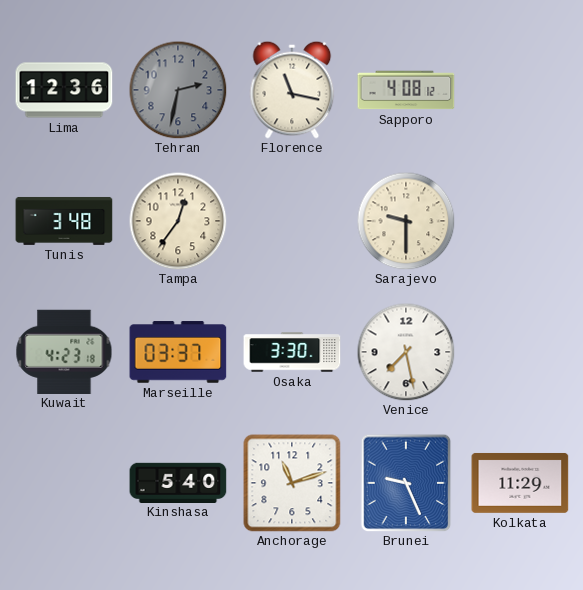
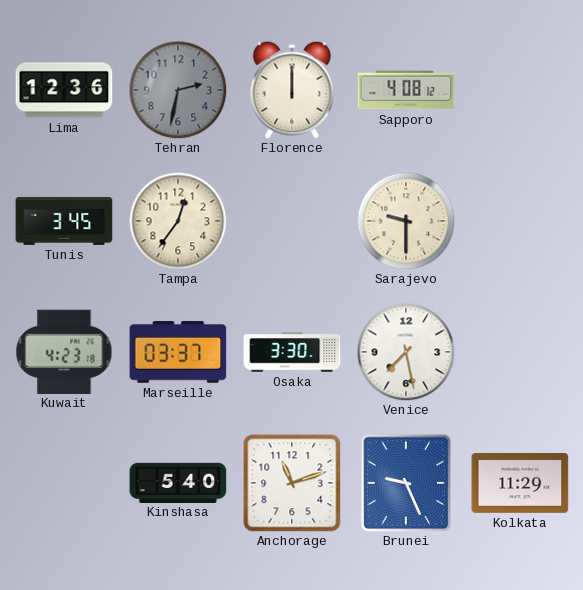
Florence: 11:17 -> 12:00
Tunis: 3:48 -> 3:45
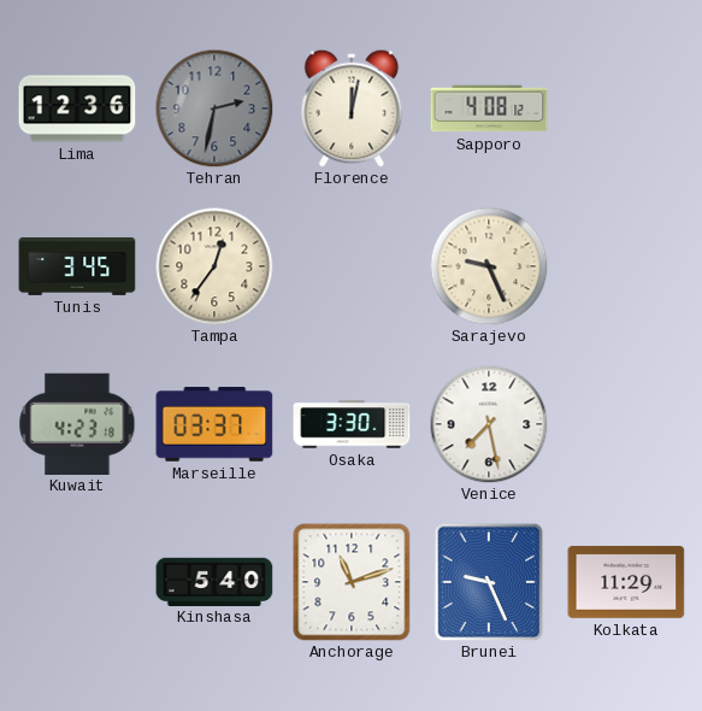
Florence: 12:00 -> 12:02
Sarajevo: 9:30 -> 9:26
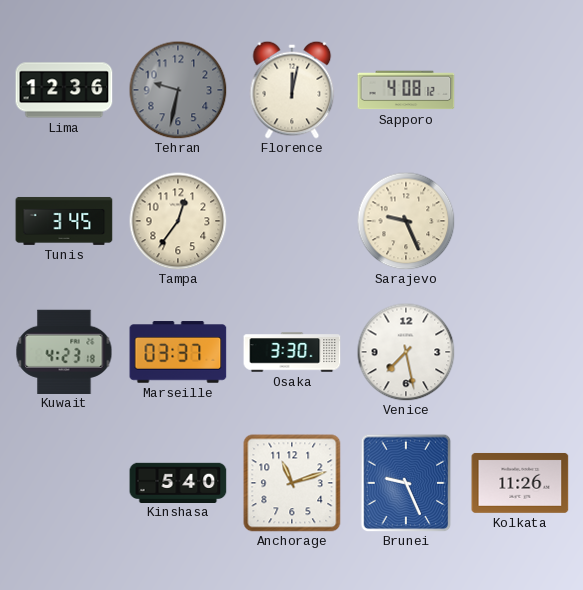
Tehran: 2:32 -> 9:32
Kolkata: 11:29 -> 11:26
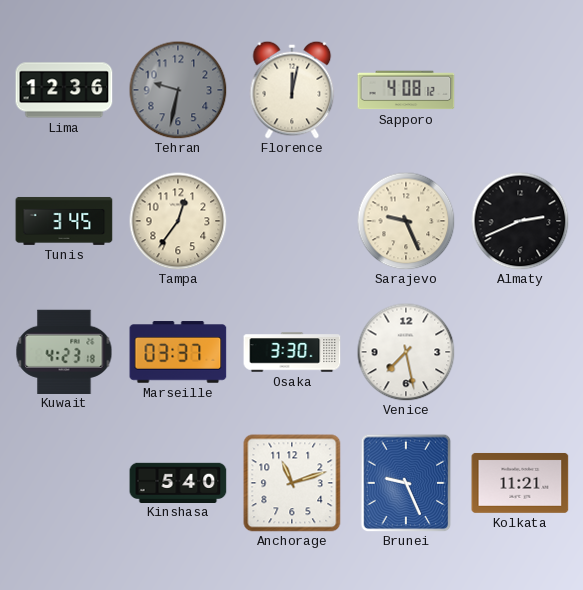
Almaty: none -> 2:41
Kolkata: 11:26 -> 11:21
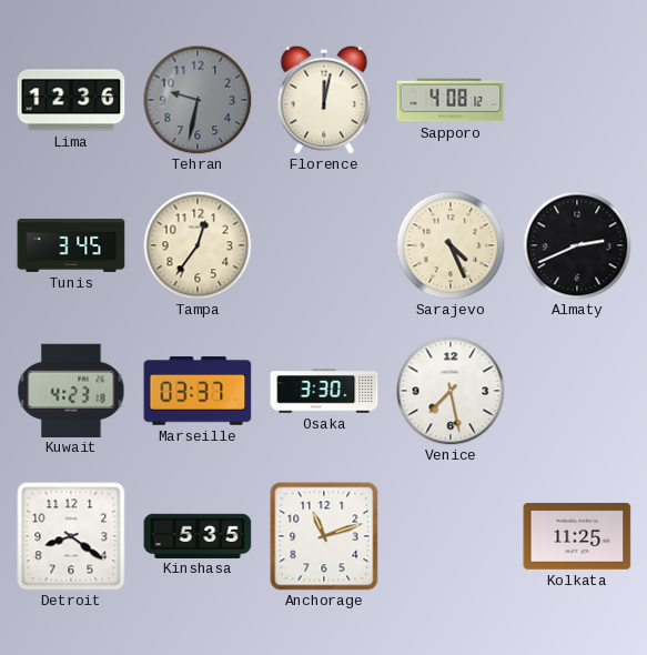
Sarajevo: 9:26 -> 4:26
Detroit: none -> 8:21
Kinshasa: 5:40 -> 5:35
Brunei: 9:26 -> none
Kolkata: 11:21 -> 11:25
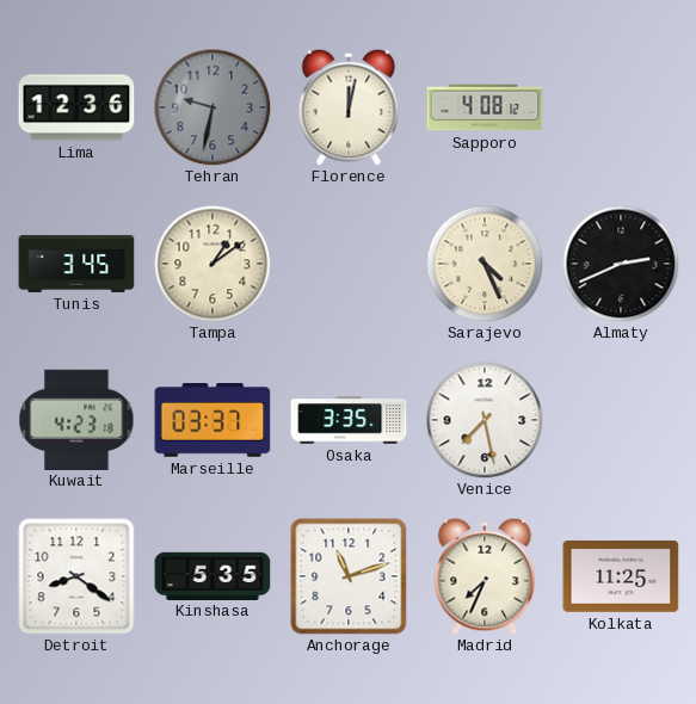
Tampa: 12:36 -> 1:09
Osaka: 3:30 -> 3:35
Madrid: none -> 7:34
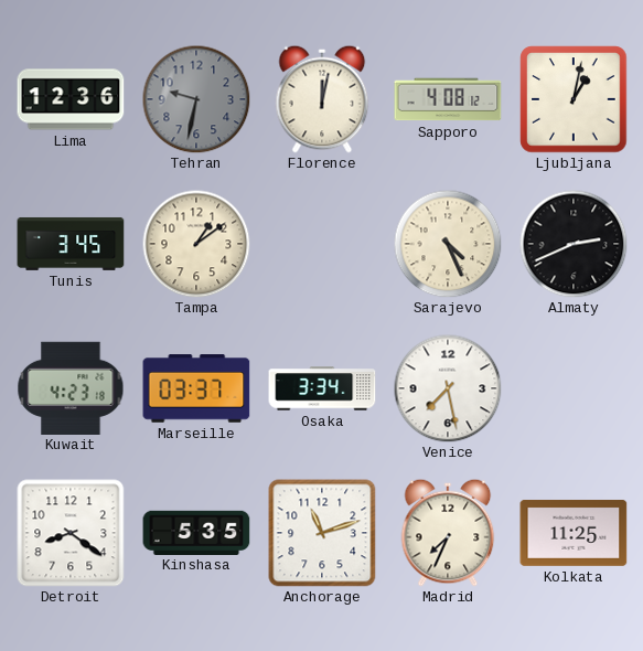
Ljubljana: none -> 1:02
Osaka: 3:35 -> 3:34
